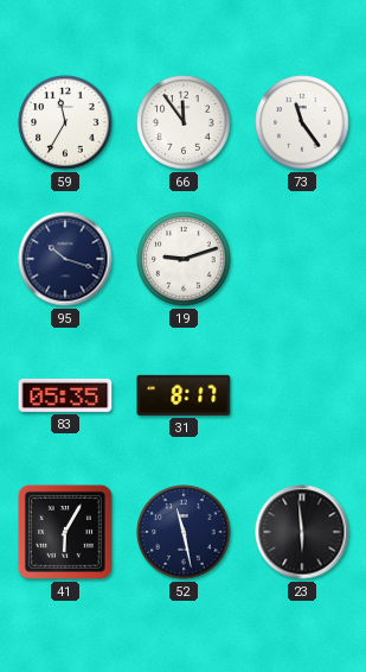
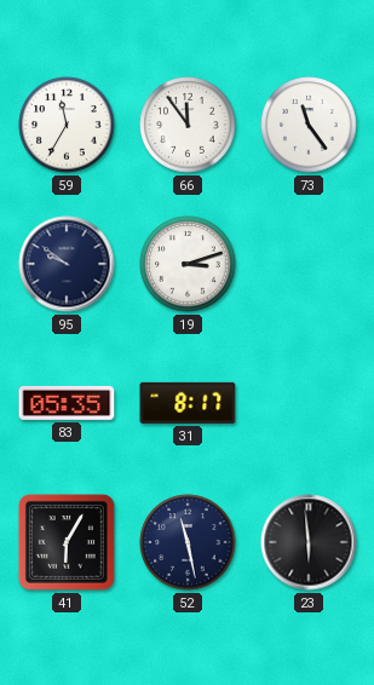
95: 10:18 -> 9:51
19: 9:12 -> 3:12
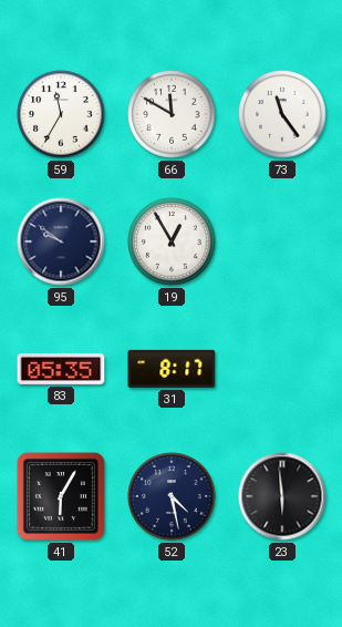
66: 11:54 -> 11:50
19: 3:12 -> 12:55
52: 11:28 -> 4:28
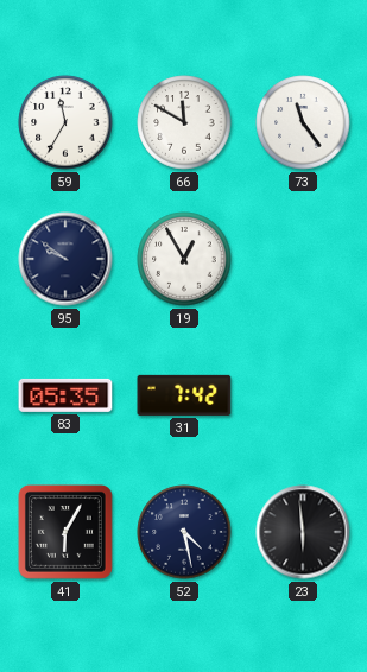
31: 8:17 -> 7:42
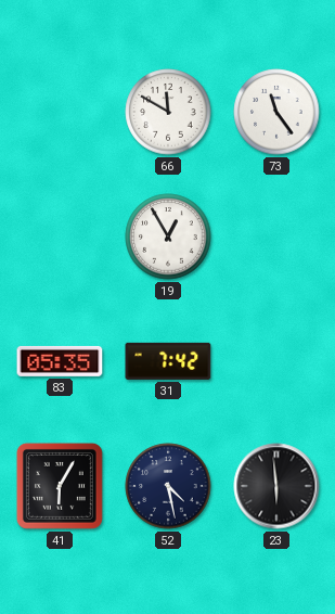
59: 11:35 -> none
95: 9:51 -> none
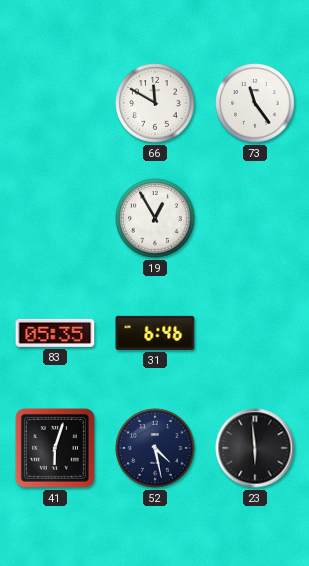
31: 7:42 -> 6:46
41: 6:05 -> 6:03
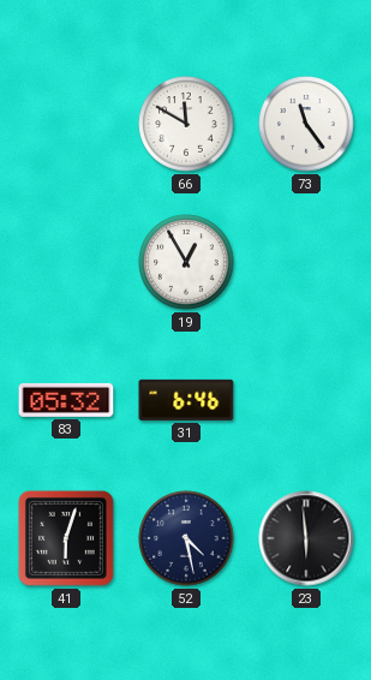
83: 05:35 -> 05:32
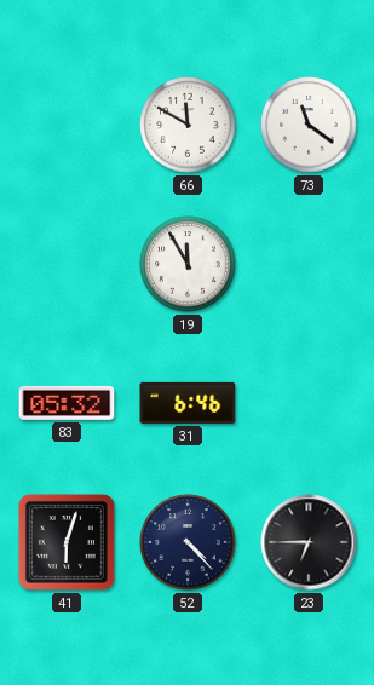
73: 11:24 -> 11:21
19: 12:55 -> 11:55
52: 4:28 -> 4:23
23: 5:59 -> 6:45
